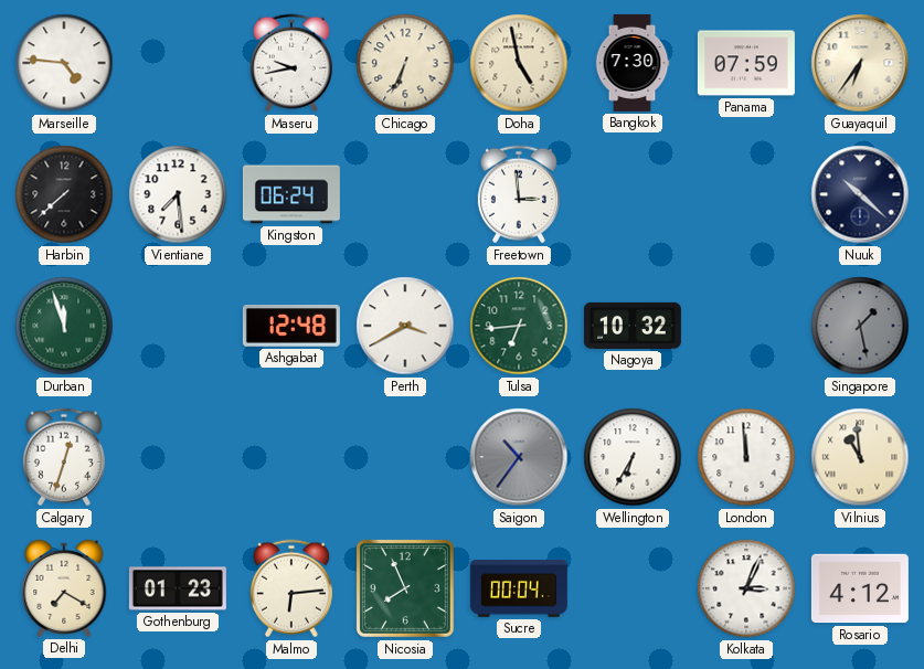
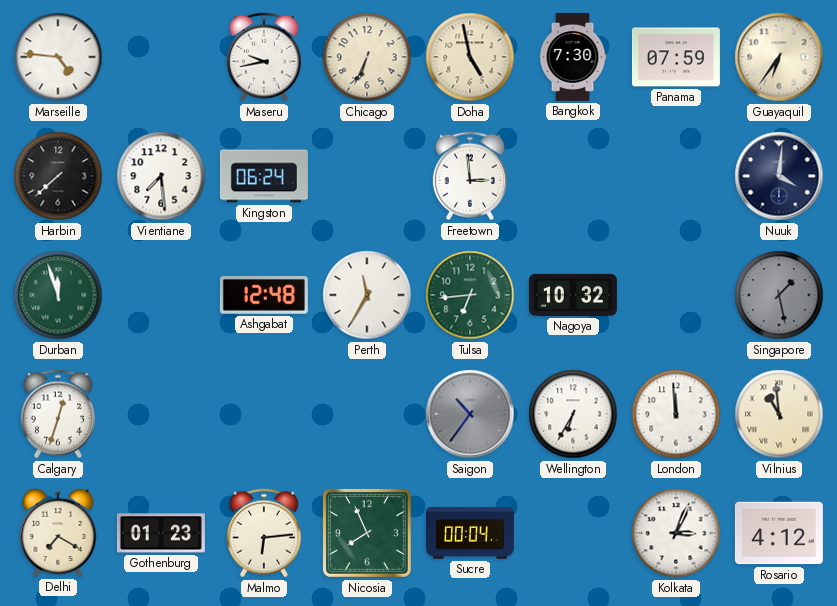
Nuuk: 10:22 -> 4:01
Perth: 3:40 -> 11:35
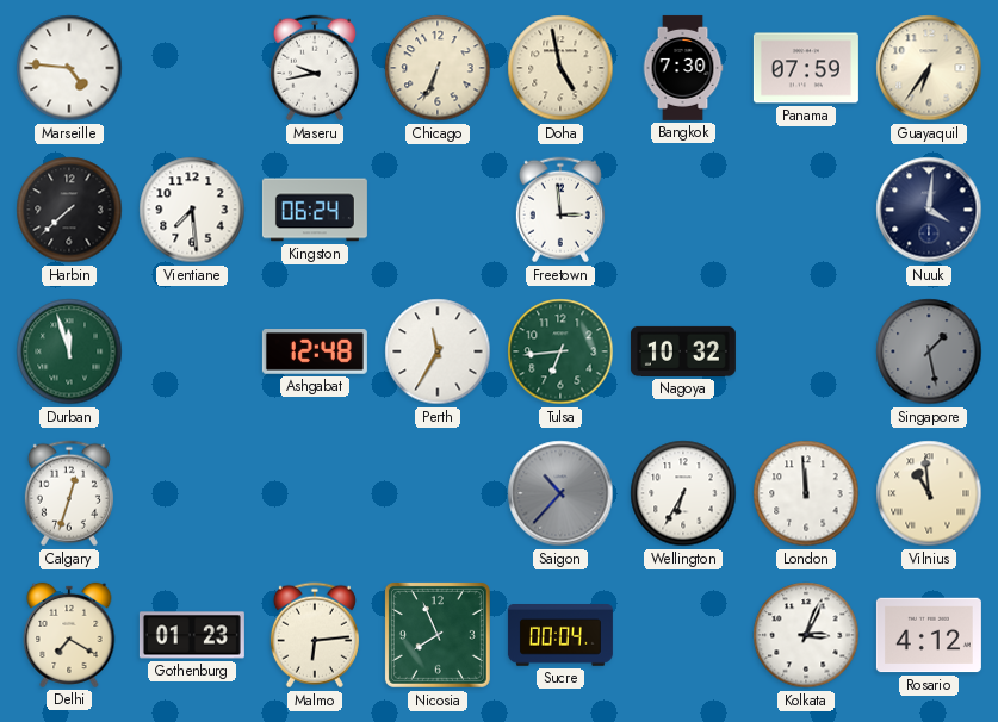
Saigon: 10:36 -> 10:37
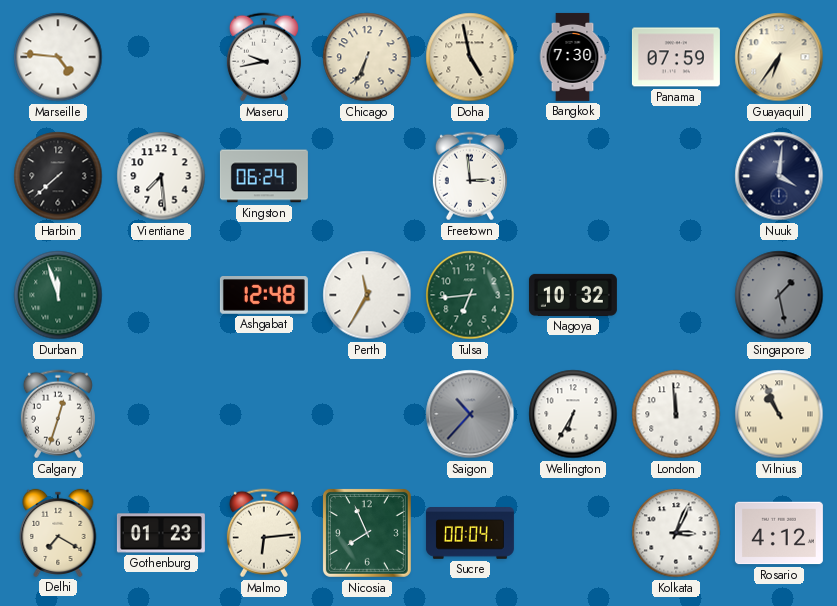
Vilnius: 10:59 -> 10:56
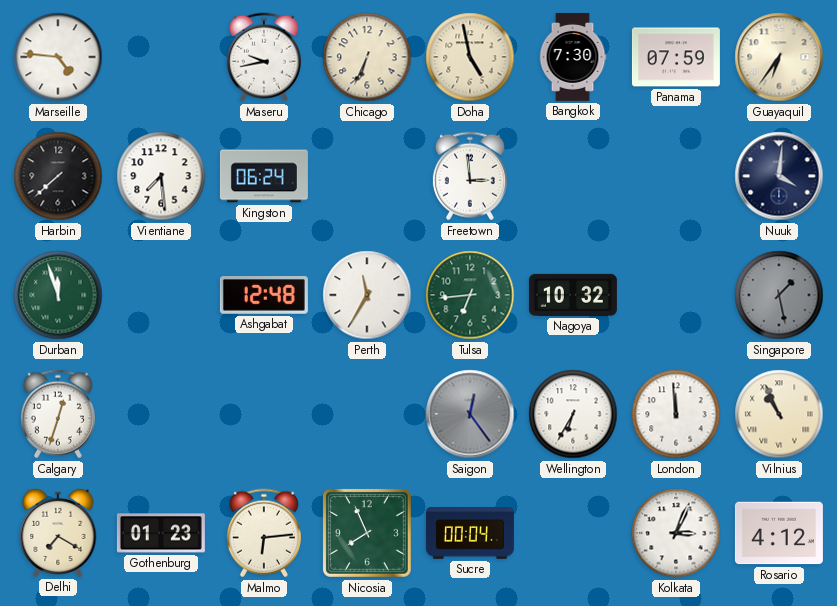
Saigon: 10:37 -> 12:24
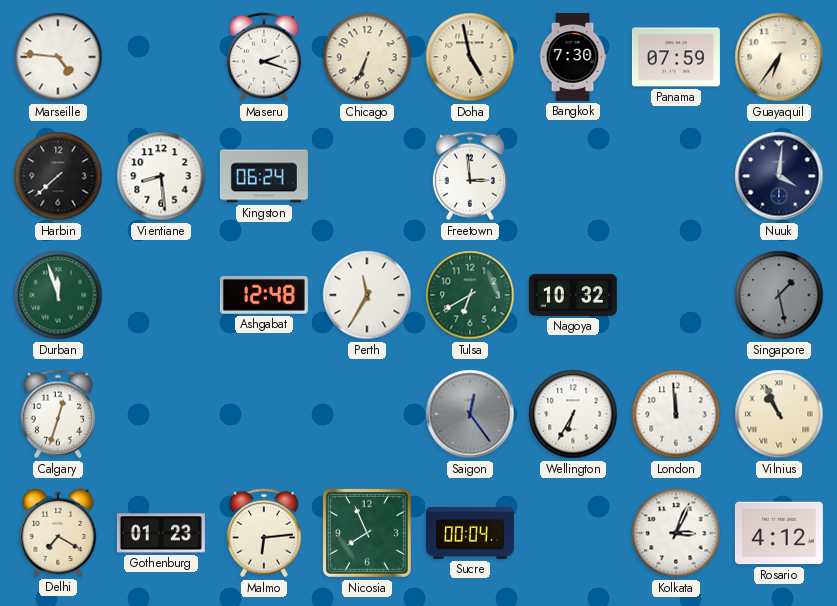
Maseru: 9:43 -> 2:18
Vientiane: 7:29 -> 8:29
Tulsa: 6:44 -> 6:40
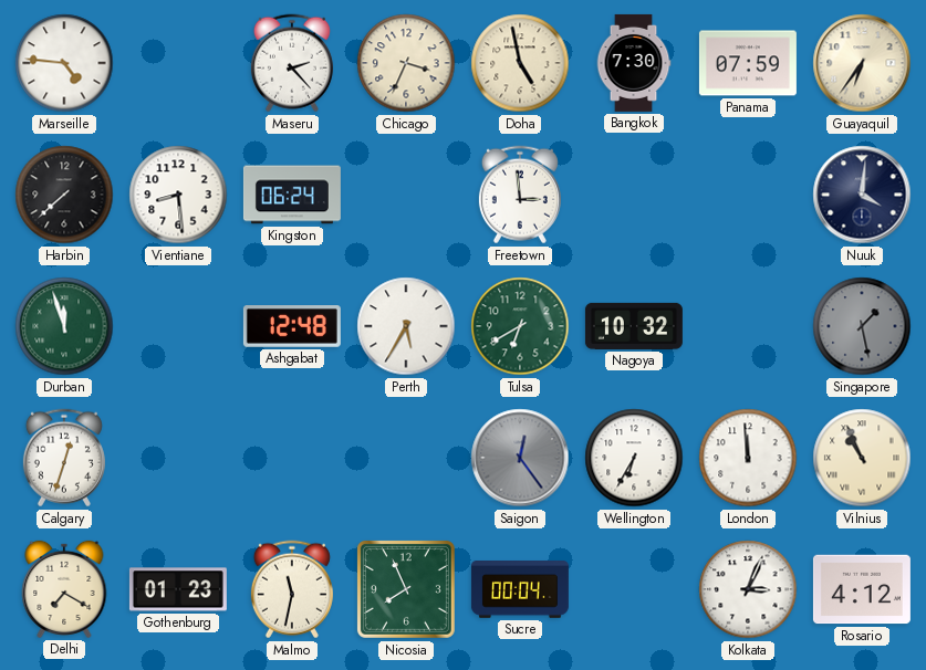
Maseru: 2:18 -> 2:23
Chicago: 6:34 -> 3:34
Perth: 11:35 -> 5:35
Malmo: 6:14 -> 11:32
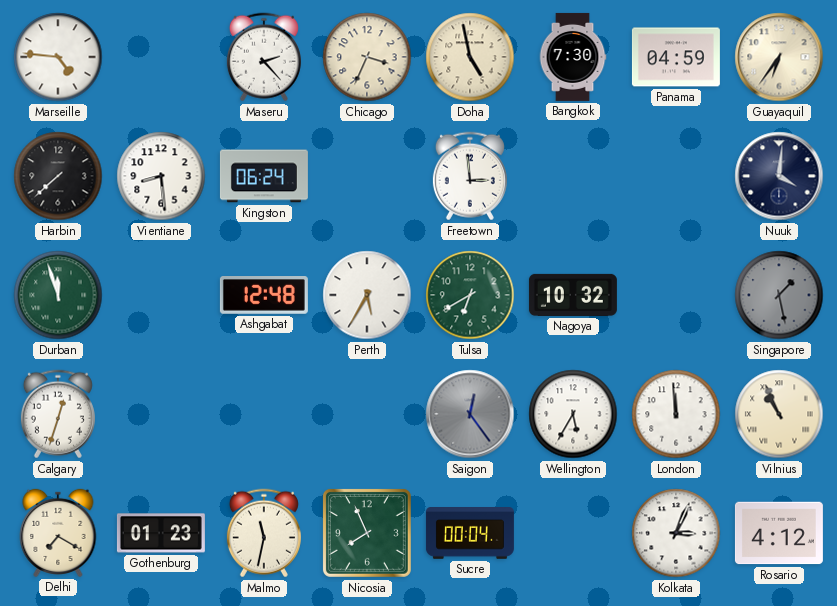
Panama: 07:59 -> 04:59
Wellington: 6:35 -> 5:35
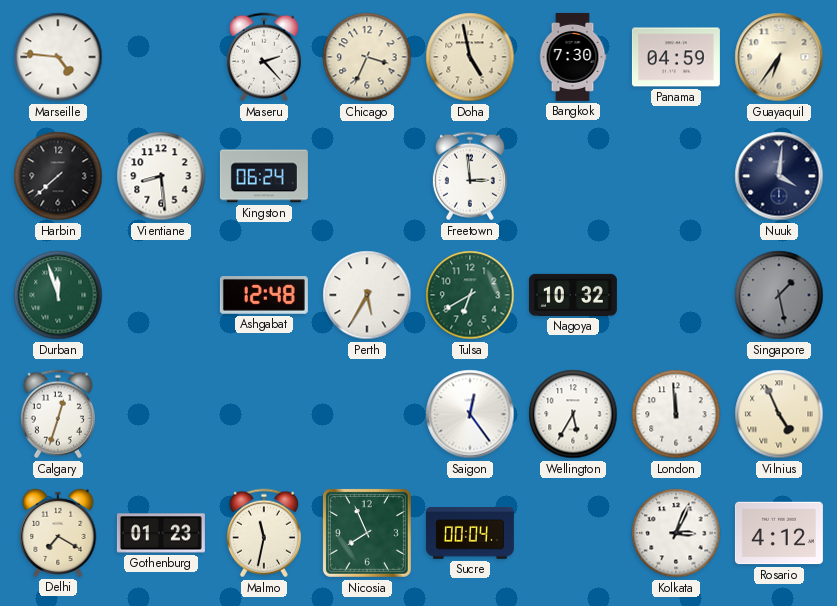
Saigon dial: grey -> white
Vilnius: 10:56 -> 4:56
